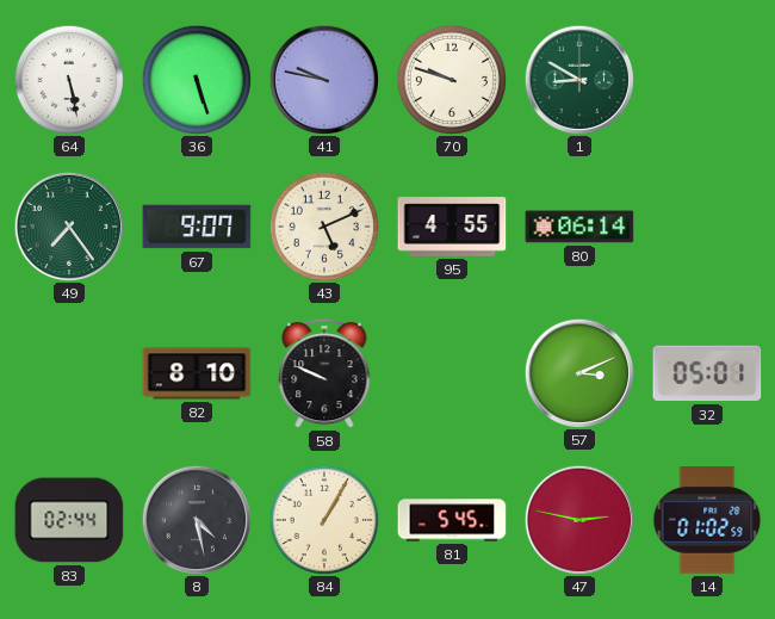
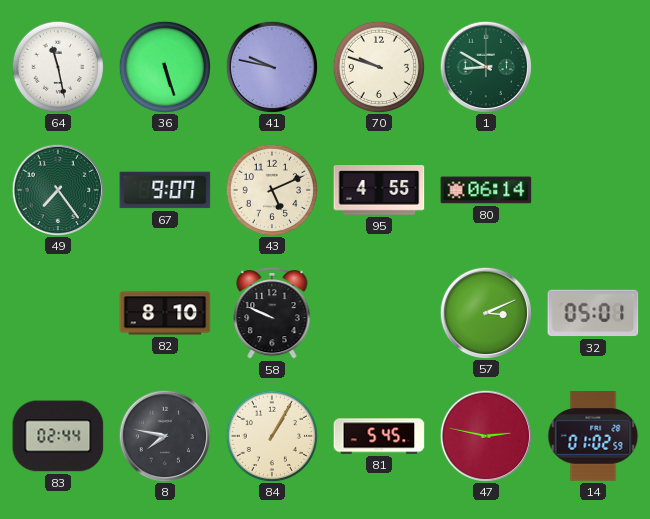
64: 5:28 -> 11:28
8: 4:28 -> 7:47
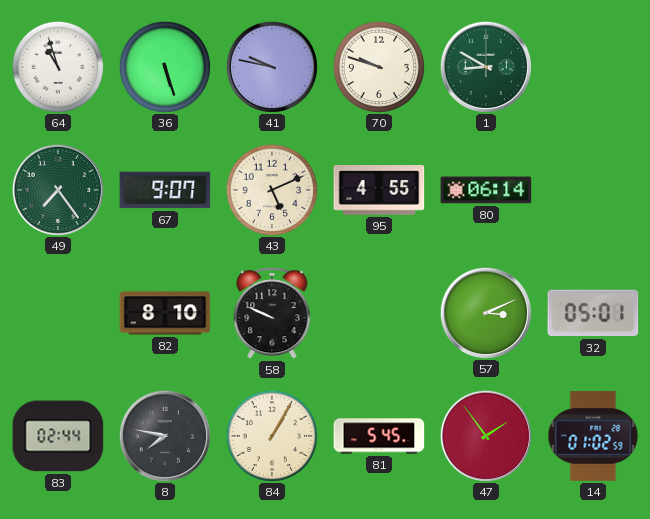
64: 11:28 -> 10:57
47: 2:47 -> 1:54
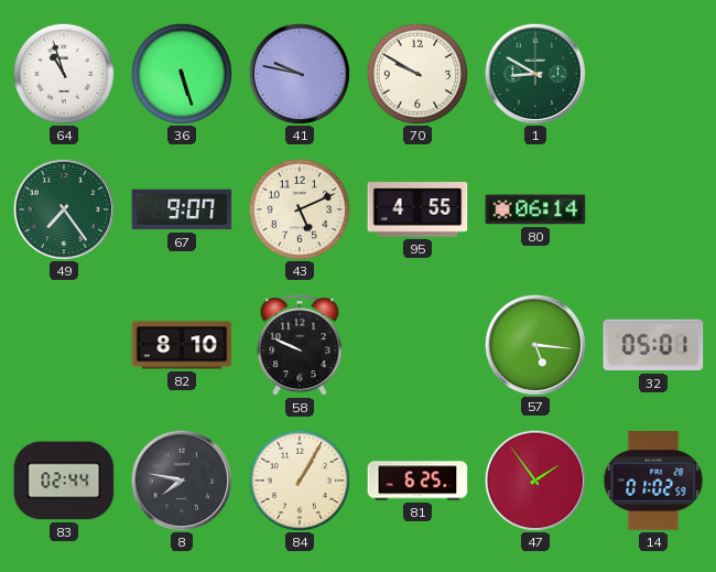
70: 9:48 -> 9:50
57: 3:11 -> 5:16
81: 5:45 -> 6:25
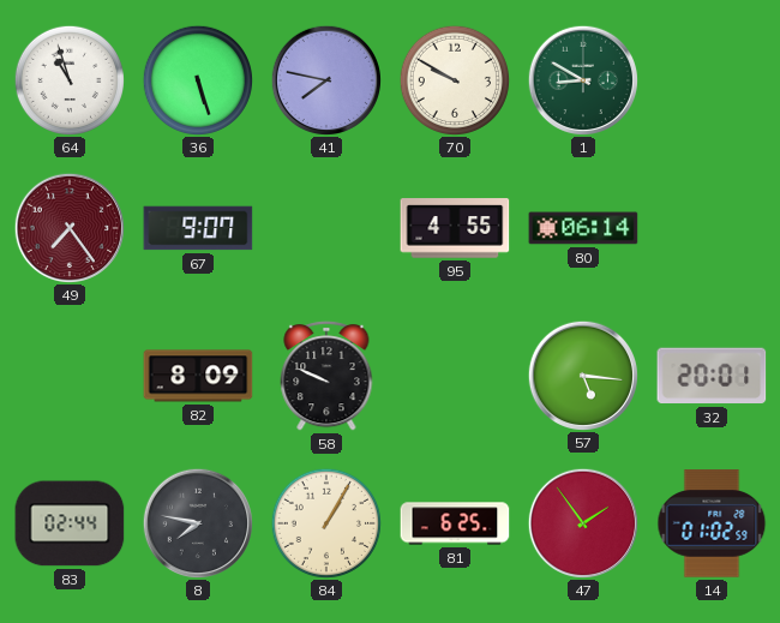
41: 9:47 -> 7:47
49 dial: green -> burgundy
43: 5:11 -> none
82: 8:10 -> 8:09
32: 05:01 -> 20:01
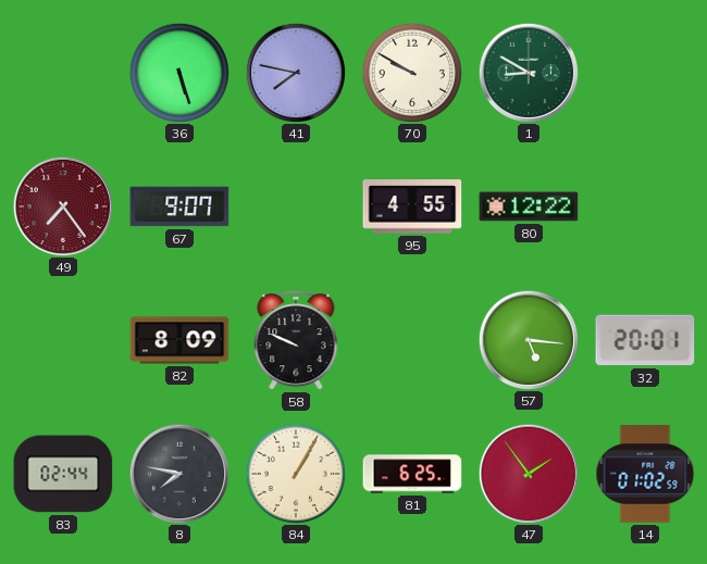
64: 10:57 -> none
80: 06:14 -> 12:22
